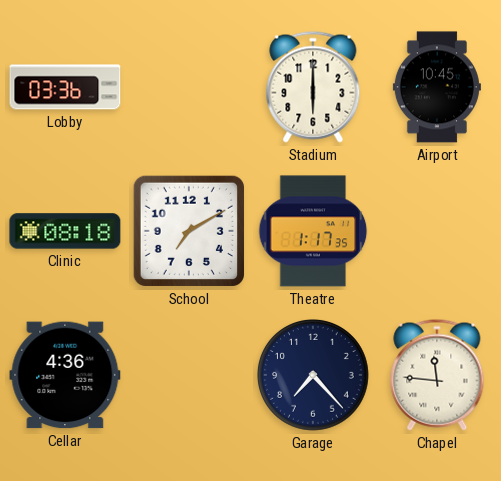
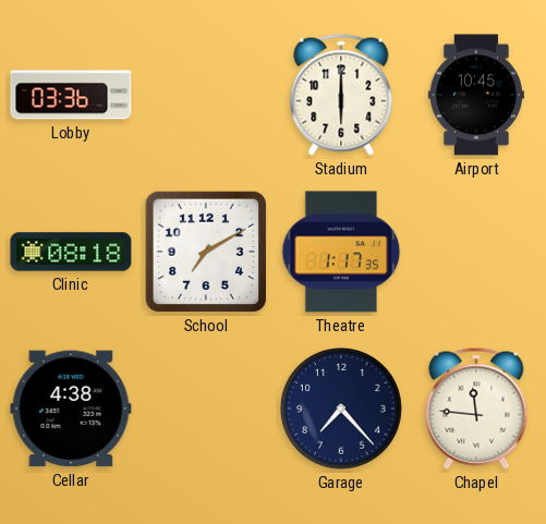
Cellar: 4:36 -> 4:38
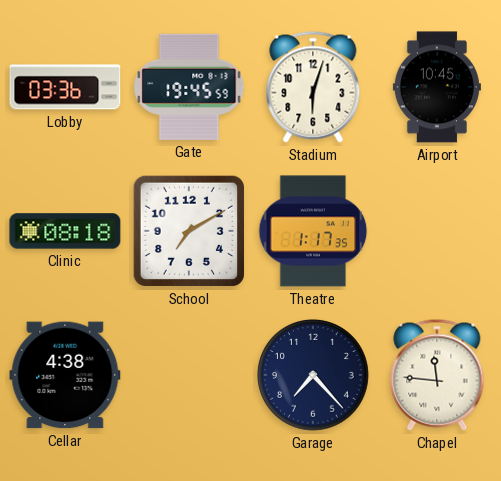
Gate: none -> 19:45
Stadium: 6:00 -> 6:03
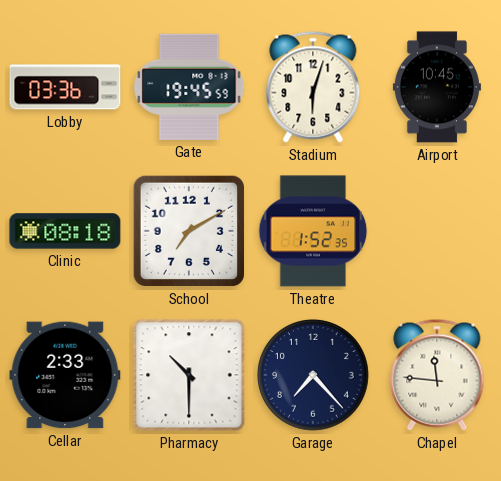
Theatre: 1:17 -> 1:52
Cellar: 4:38 -> 2:33
Pharmacy: none -> 10:30
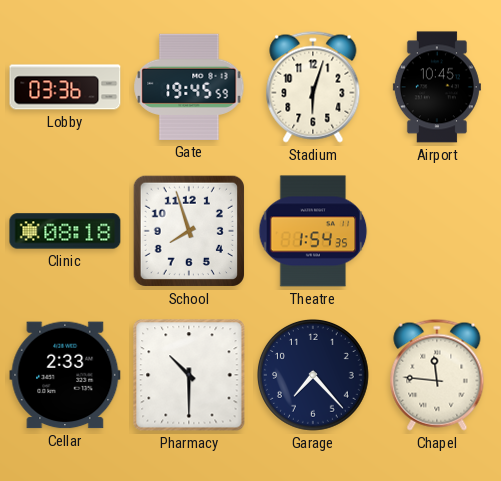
School: 7:10 -> 7:57
Theatre: 1:52 -> 1:54
